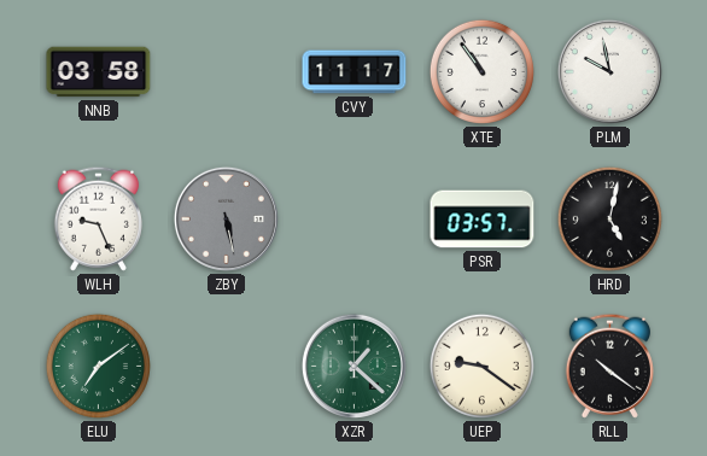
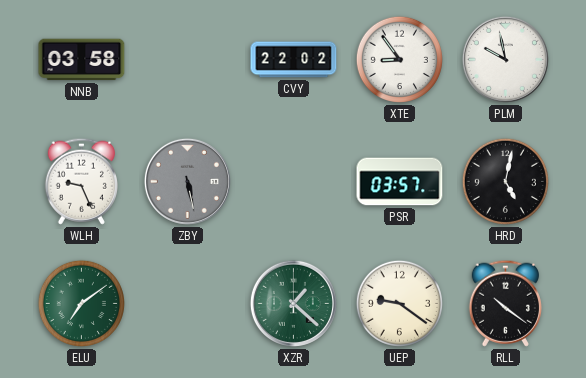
CVY: 11:17 -> 22:02
XTE: 10:54 -> 8:54
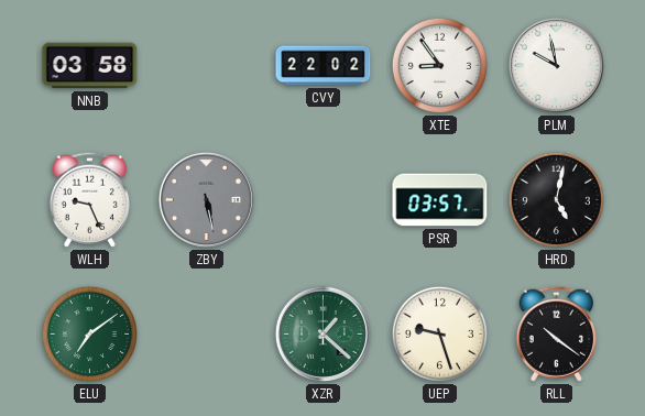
UEP: 9:21 -> 9:27
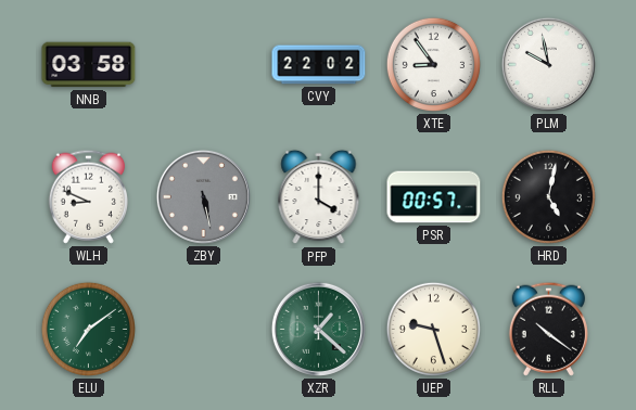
WLH: 9:26 -> 8:49
PFP: none -> 4:00
PSR: 03:57 -> 00:57
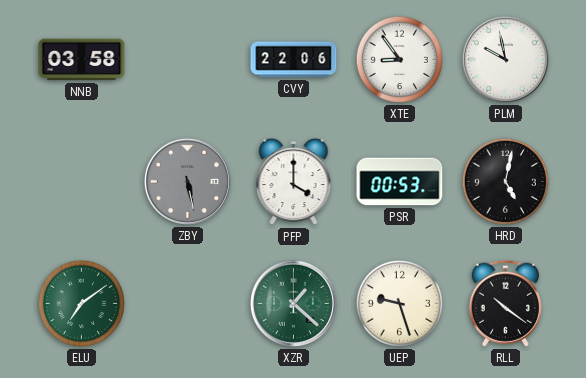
CVY: 22:02 -> 22:06
WLH: 8:49 -> none
PSR: 00:57 -> 00:53
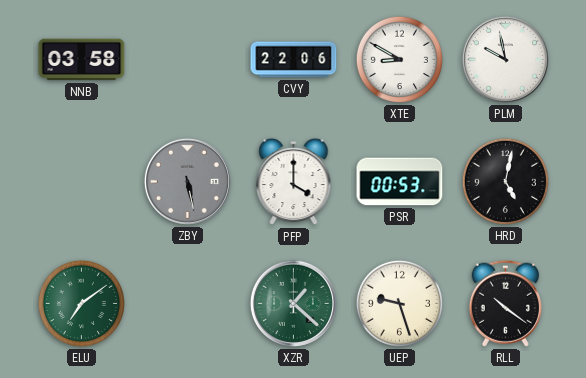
XTE: 8:54 -> 8:50
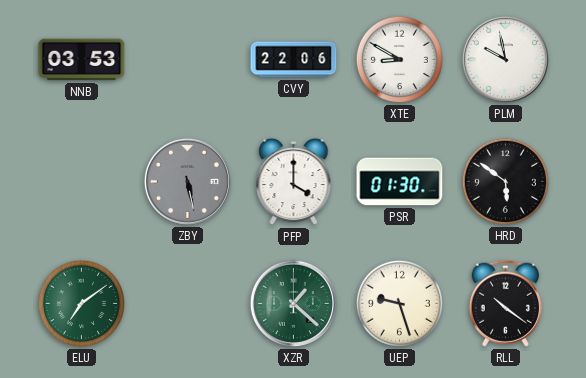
NNB: 03:58 -> 03:53
PSR: 00:53 -> 01:30
HRD: 5:02 -> 5:51
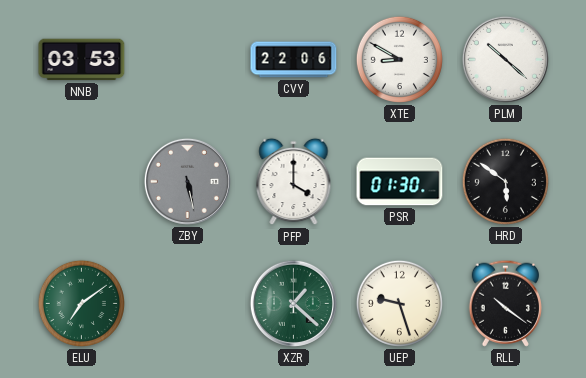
PLM: 9:58 -> 10:22
